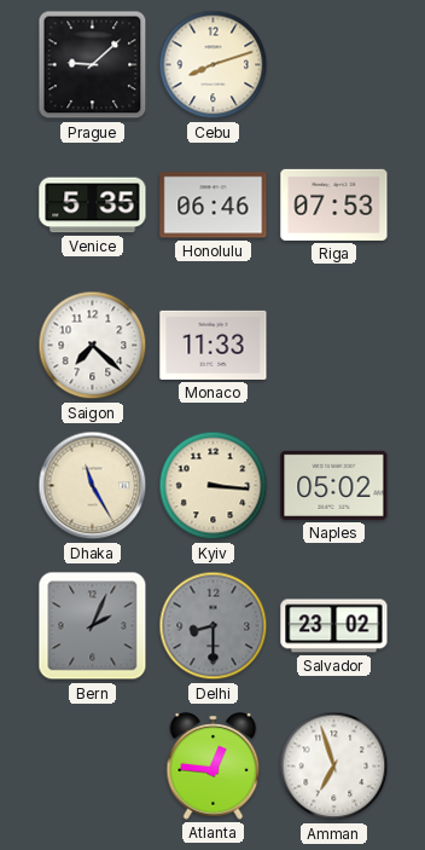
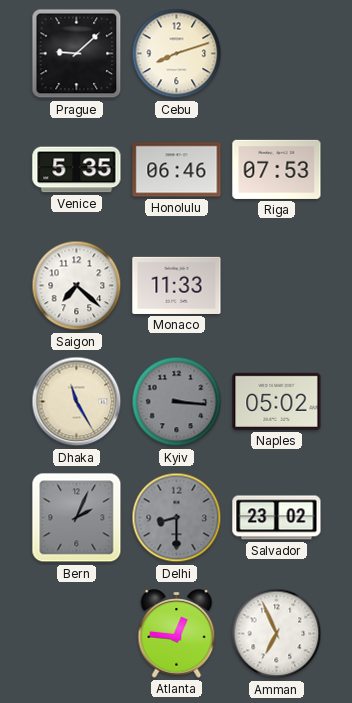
Kyiv dial: cream -> grey
Amman: 6:57 -> 6:56
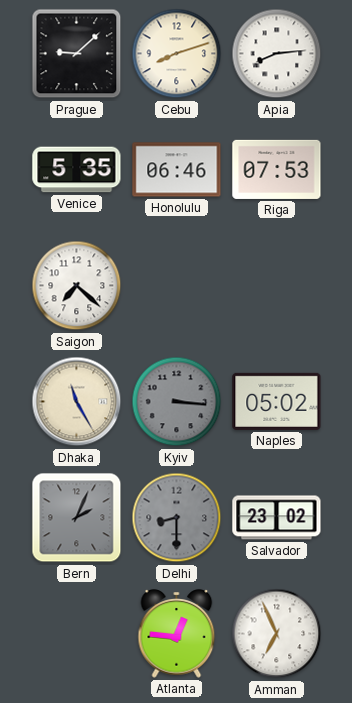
Apia: none -> 8:14
Monaco: 11:33 -> none
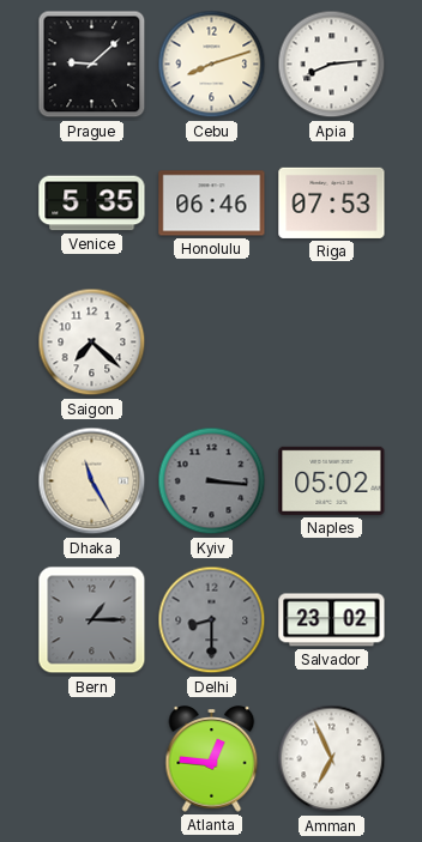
Bern: 2:04 -> 1:15
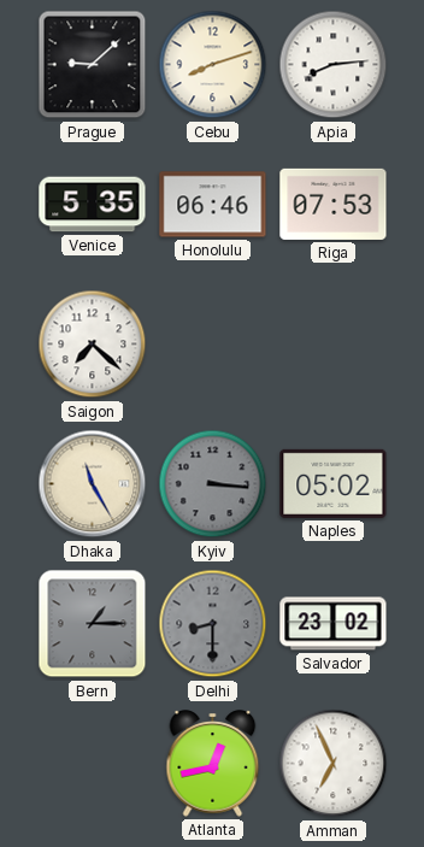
Atlanta: 12:46 -> 12:43
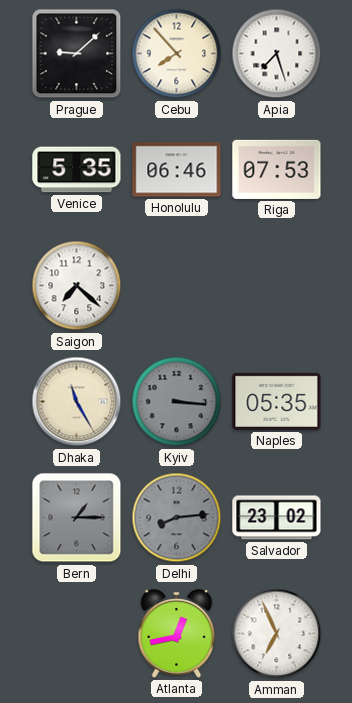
Cebu: 8:12 -> 7:53
Apia: 8:14 -> 7:27
Naples: 05:02 -> 05:35
Delhi: 8:30 -> 8:14
